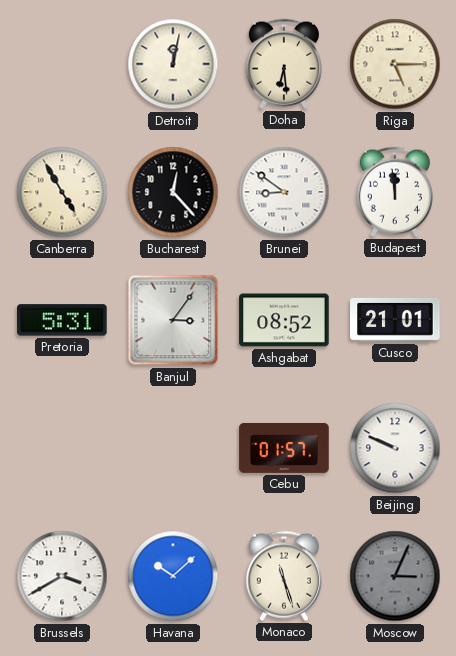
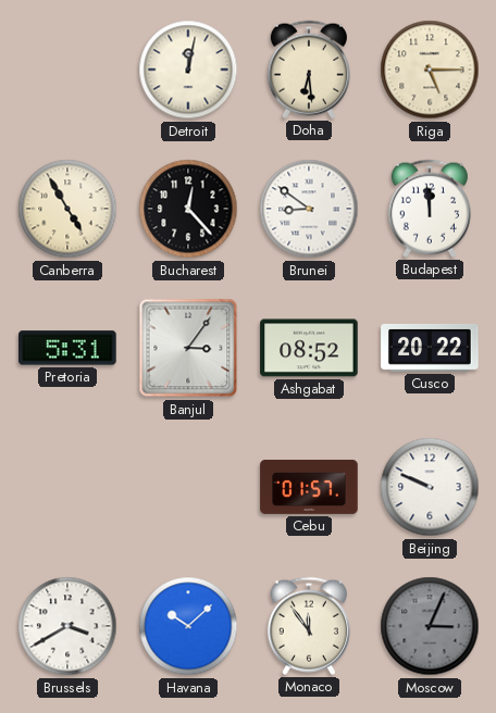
Cusco: 21:01 -> 20:22
Monaco: 11:27 -> 11:54
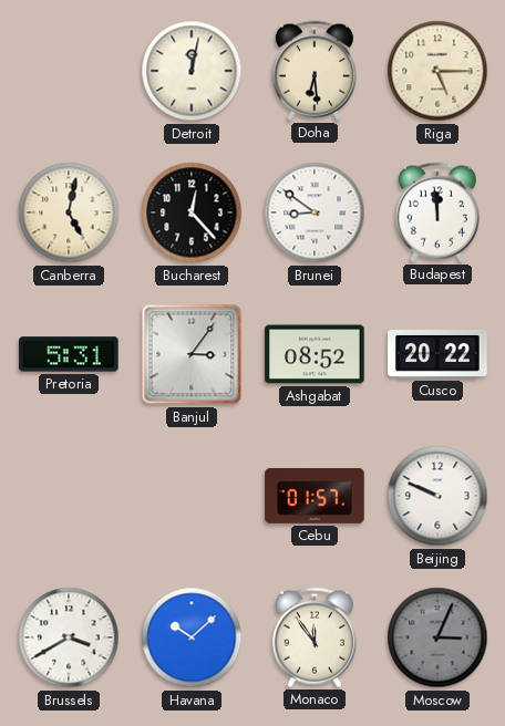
Canberra: 4:55 -> 5:02
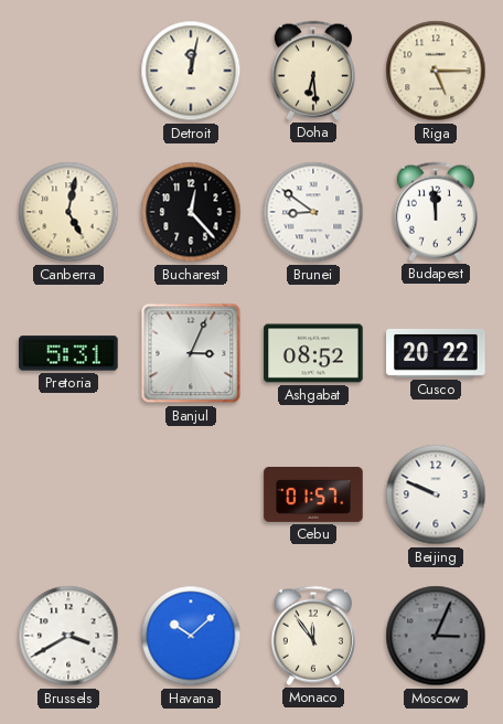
Banjul: 3:06 -> 3:04
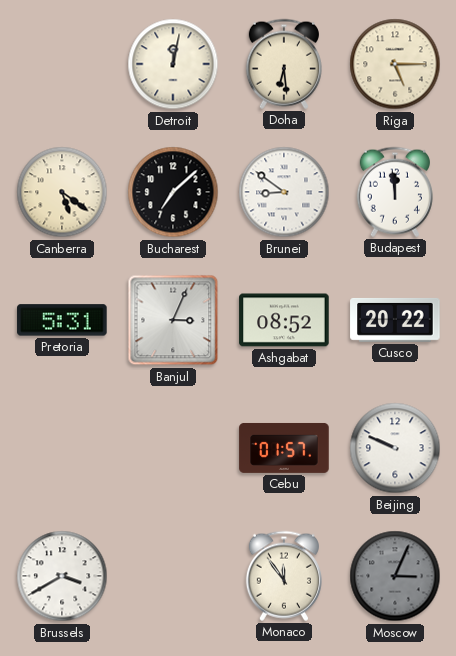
Canberra: 5:02 -> 5:21
Bucharest: 12:23 -> 7:08
Havana: 10:08 -> none
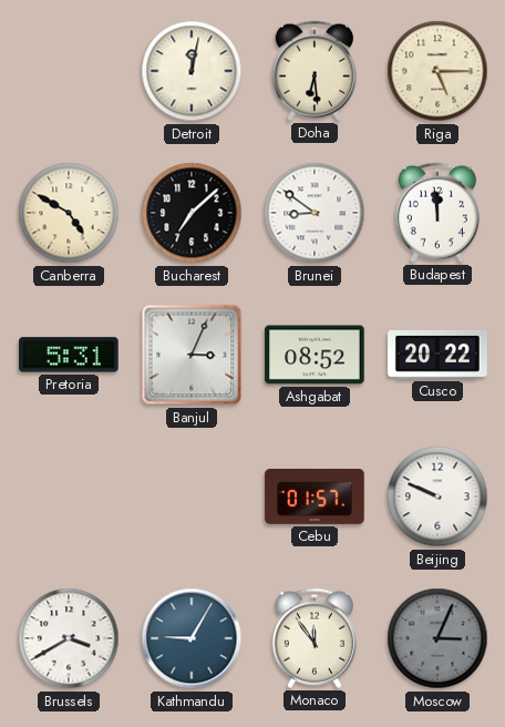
Canberra: 5:21 -> 4:50
Kathmandu: none -> 9:05
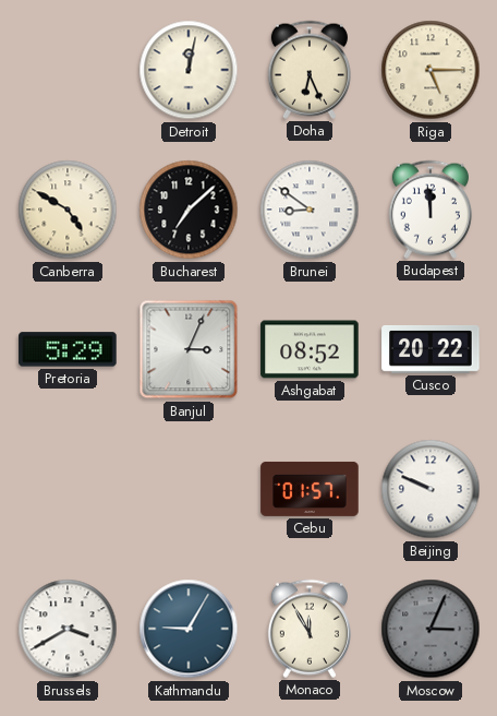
Doha: 6:29 -> 6:26
Pretoria: 5:31 -> 5:29
Monaco: 11:54 -> 11:55
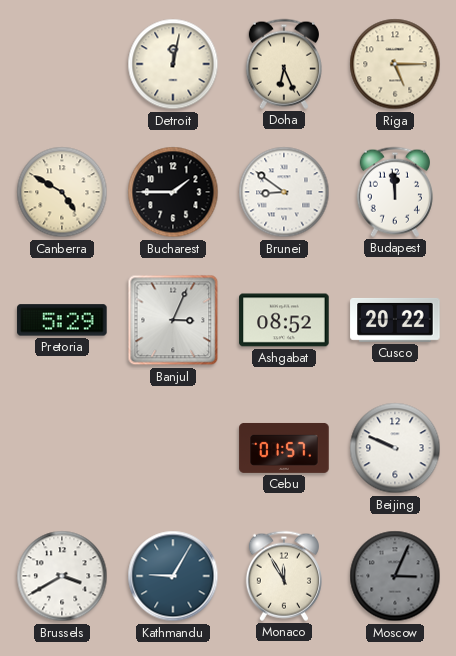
Bucharest: 7:08 -> 1:45
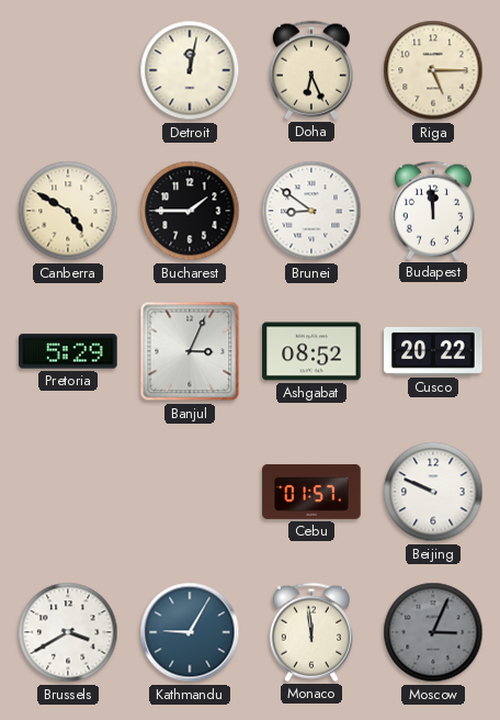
Monaco: 11:55 -> 11:59
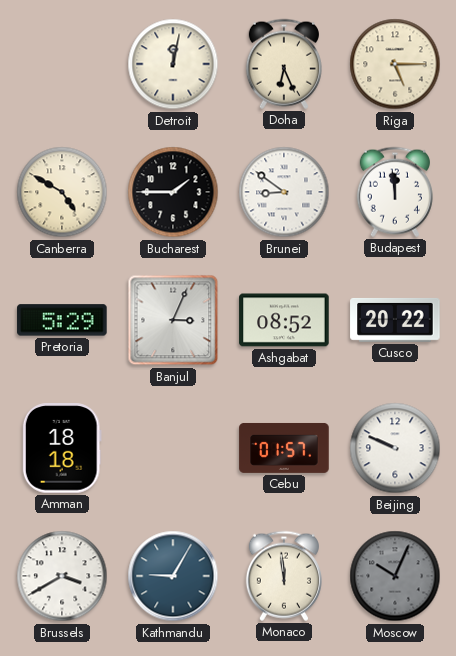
Amman: none -> 18:18
Moscow: 3:04 -> 10:04
